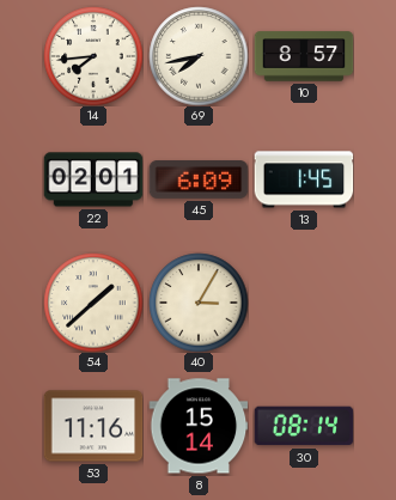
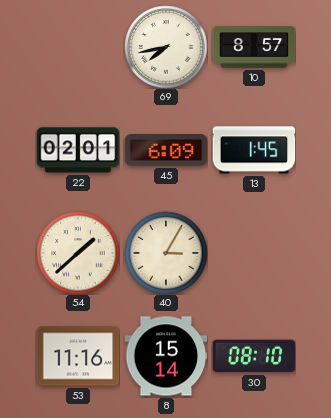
14: 7:44 -> none
30: 08:14 -> 08:10
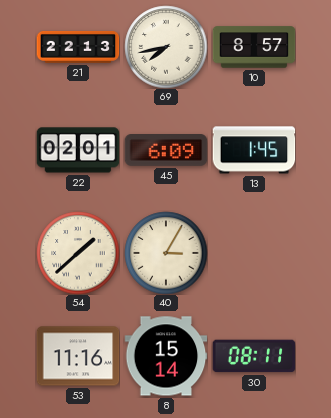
21: none -> 22:13
30: 08:10 -> 08:11
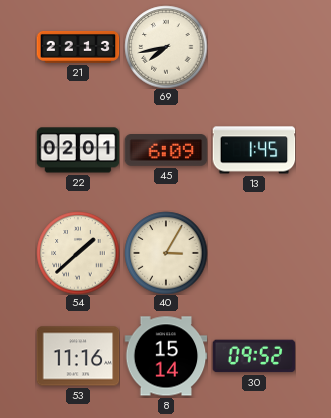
10: 8:57 -> none
30: 08:11 -> 09:52
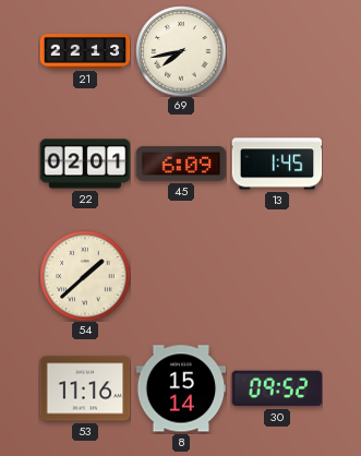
40: 3:05 -> none
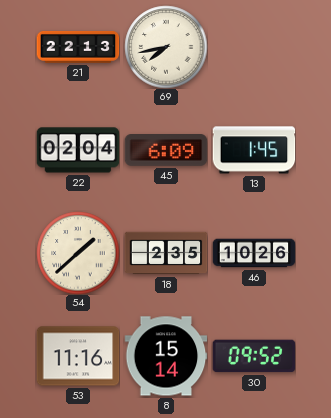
22: 02:01 -> 02:04
18: none -> 2:35
46: none -> 10:26
